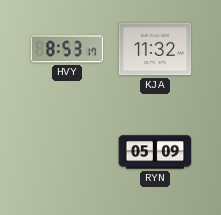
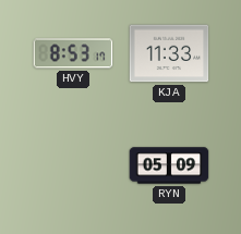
KJA: 11:32 -> 11:33
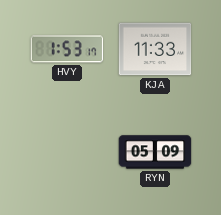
HVY: 8:53 -> 1:53
